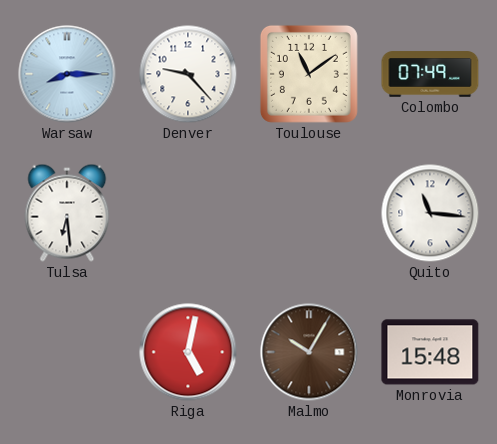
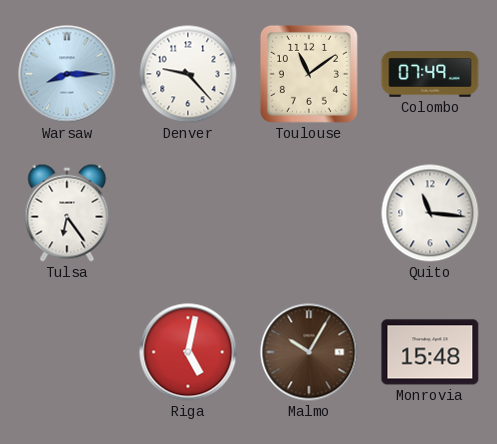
Tulsa: 6:29 -> 6:24
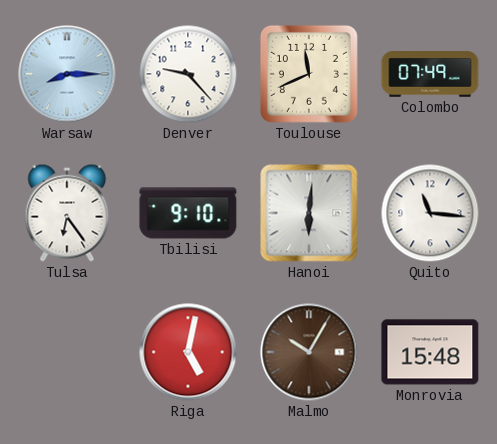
Toulouse: 11:09 -> 11:41
Tbilisi: none -> 9:10
Hanoi: none -> 6:01
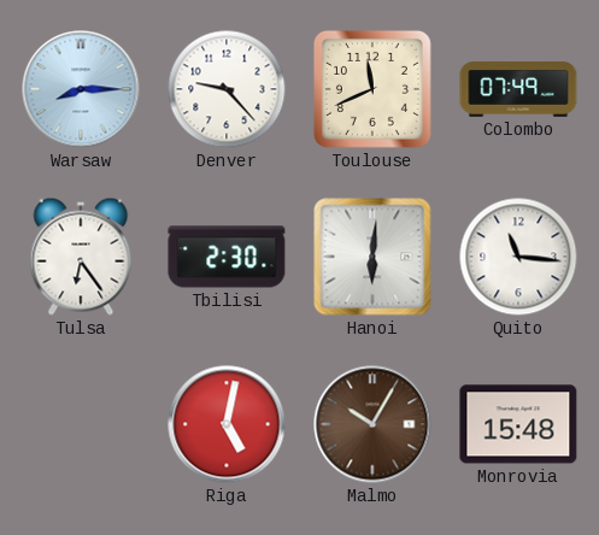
Tbilisi: 9:10 -> 2:30
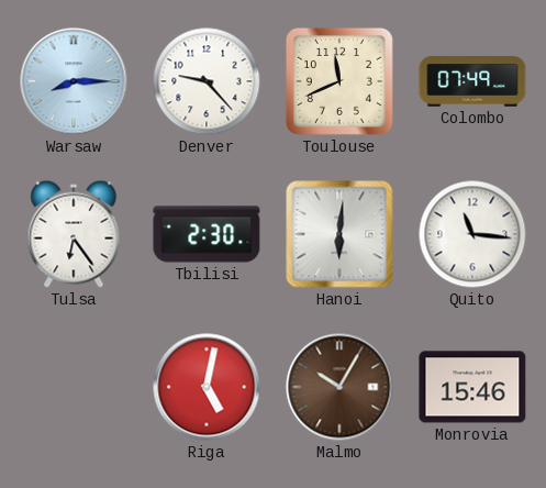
Monrovia: 15:48 -> 15:46
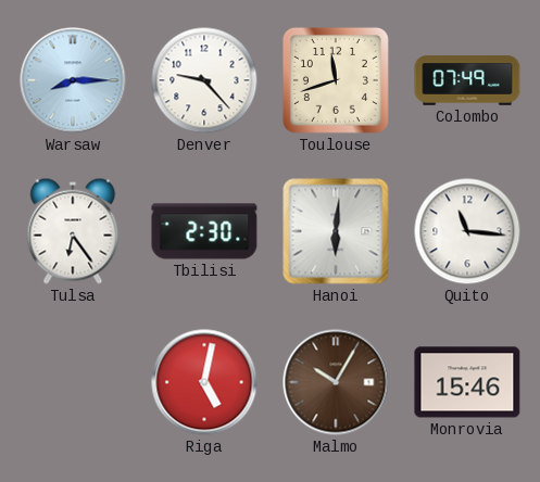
Toulouse: 11:41 -> 11:42
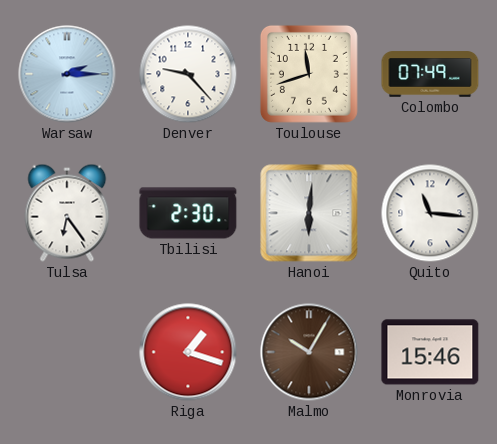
Warsaw: 8:15 -> 2:15
Riga: 5:02 -> 1:18
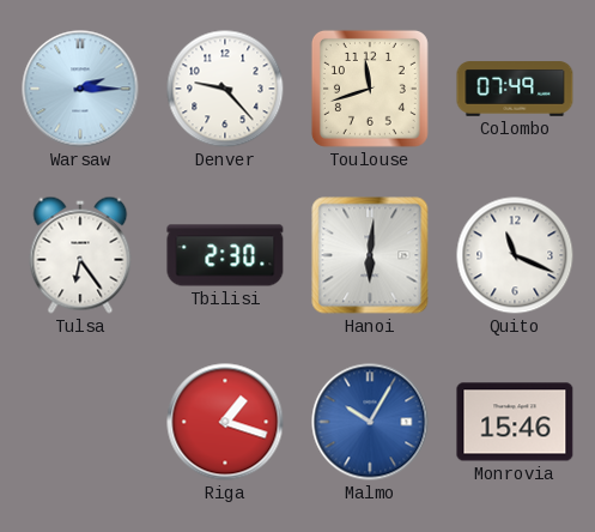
Quito: 11:16 -> 11:19
Malmo dial: brown -> blue
